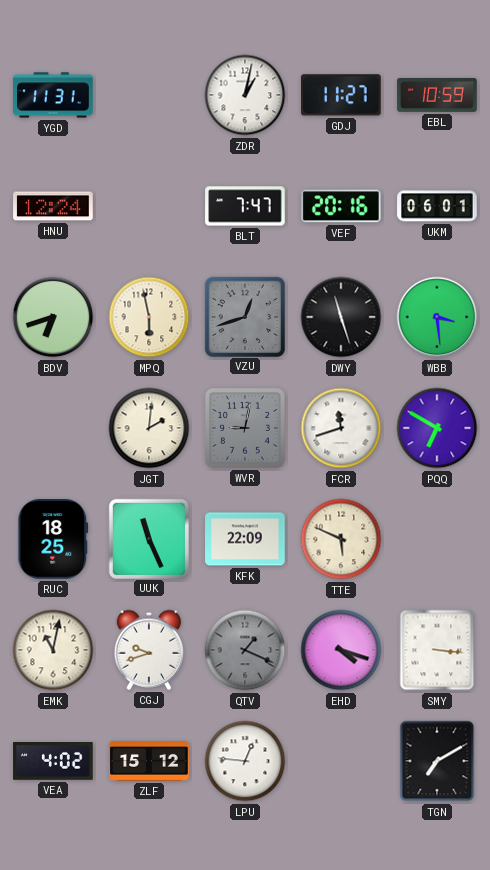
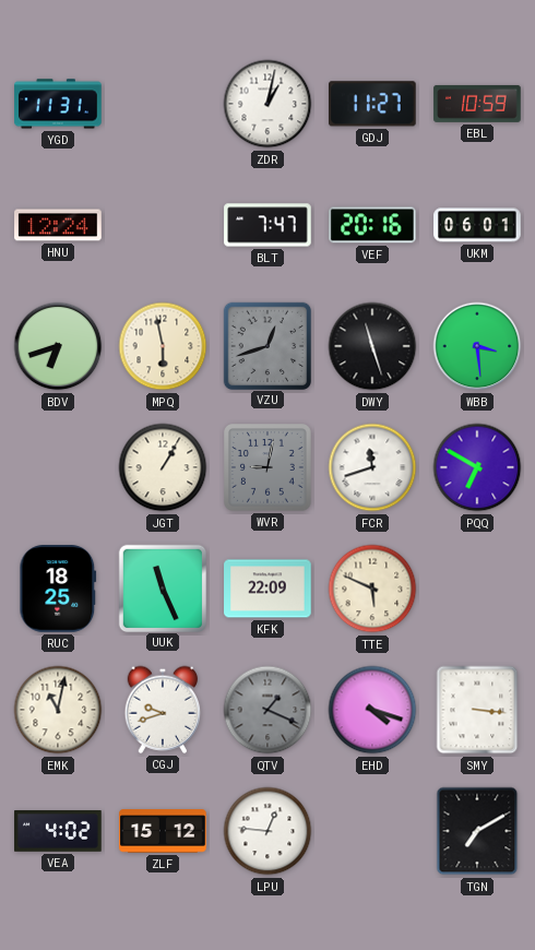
JGT: 2:01 -> 1:05
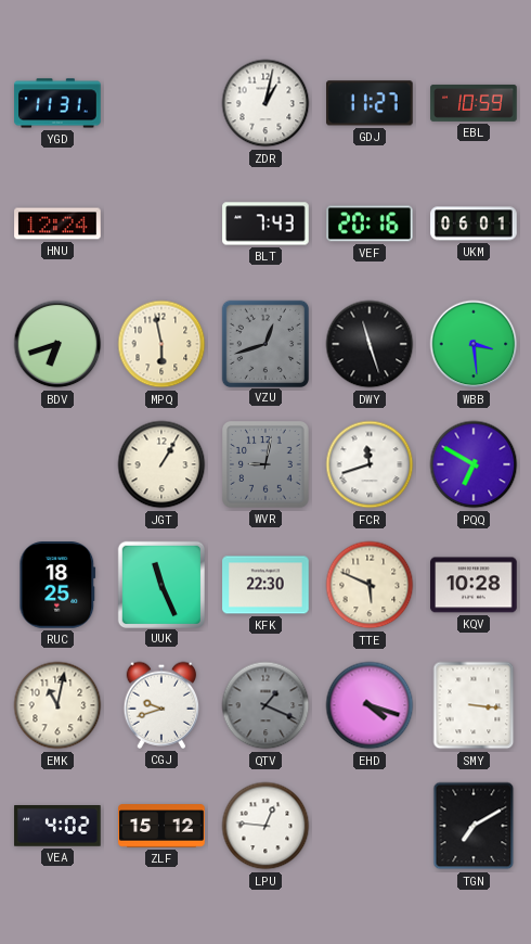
BLT: 7:47 -> 7:43
KFK: 22:09 -> 22:30
KQV: none -> 10:28
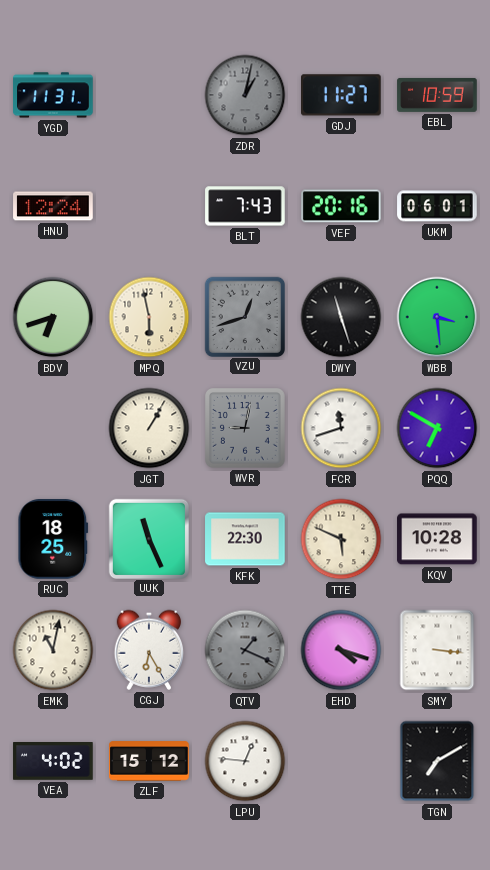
ZDR dial: white -> grey
CGJ: 9:42 -> 6:25
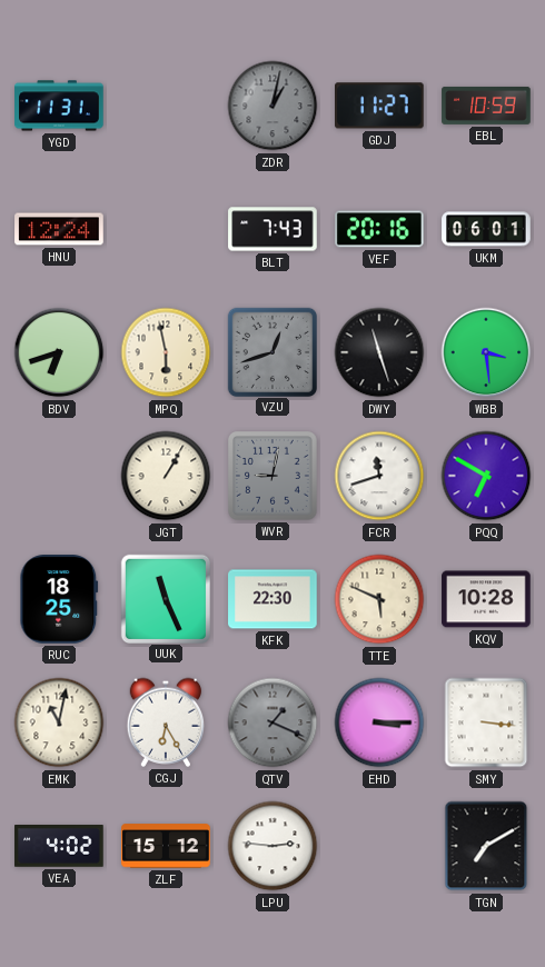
EHD: 4:18 -> 3:15
LPU: 12:46 -> 2:46
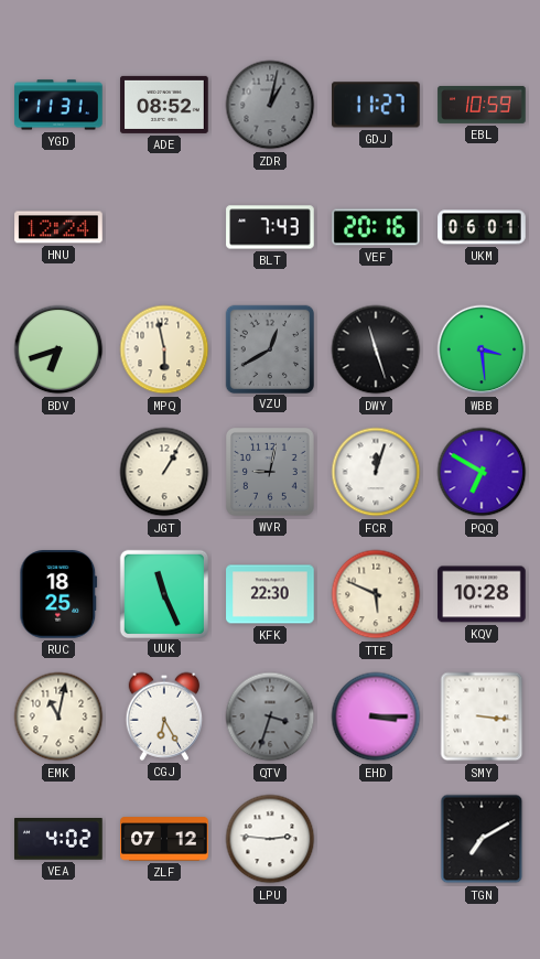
ADE: none -> 08:52
VZU: 12:42 -> 12:40
FCR: 11:42 -> 12:03
QTV: 1:19 -> 3:33
ZLF: 15:12 -> 07:12
